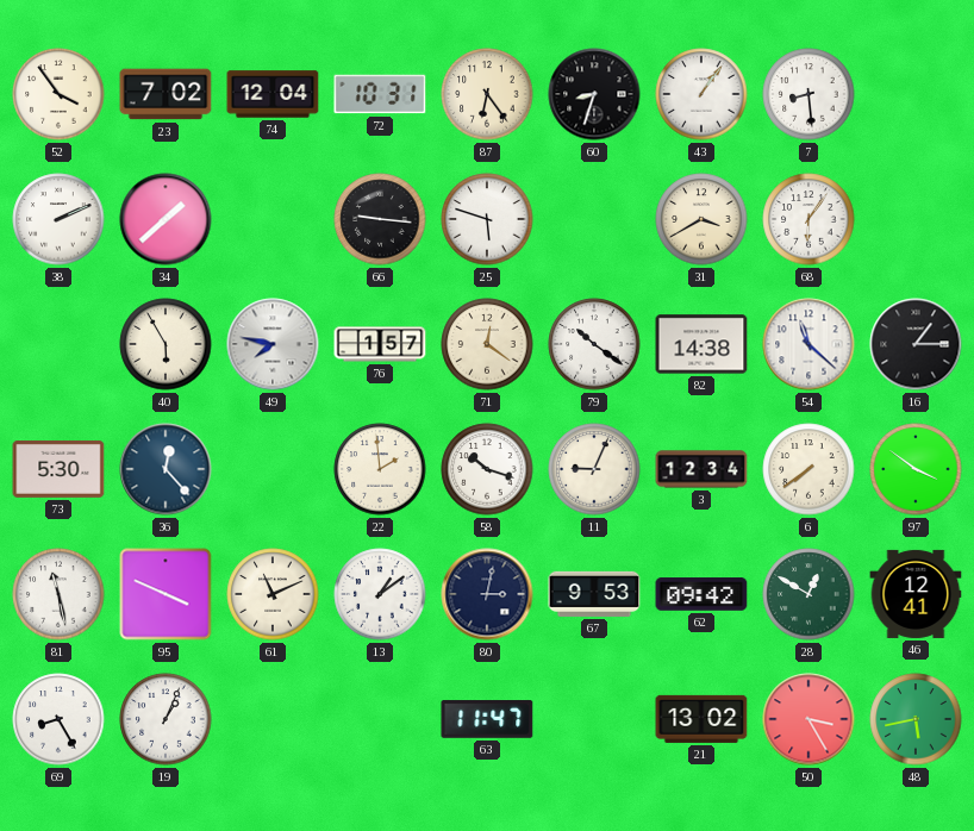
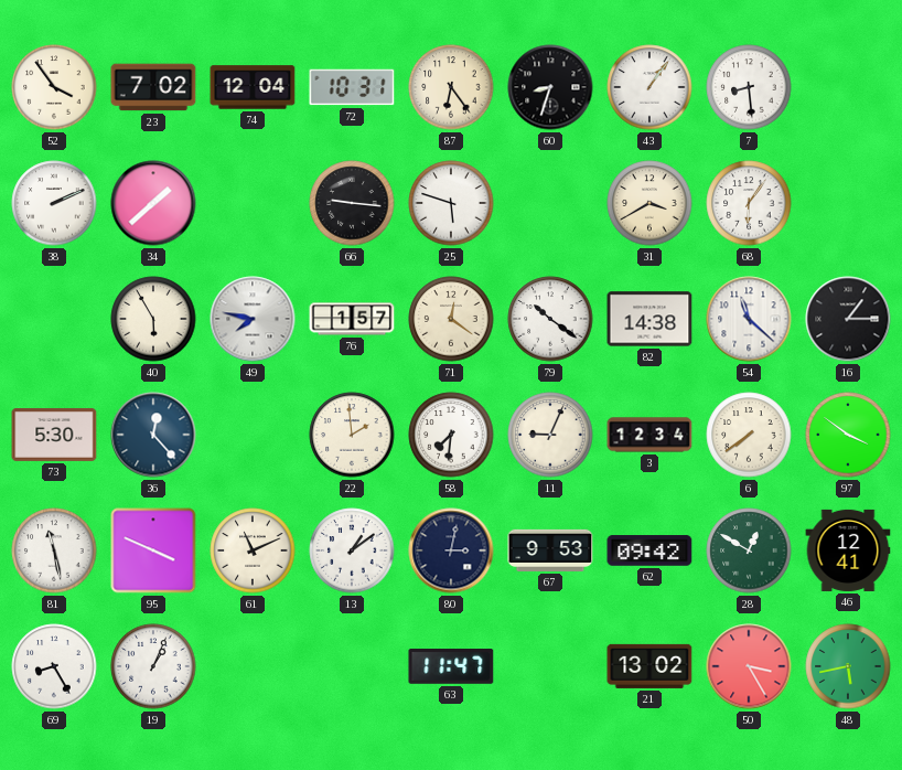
58: 10:18 -> 7:31
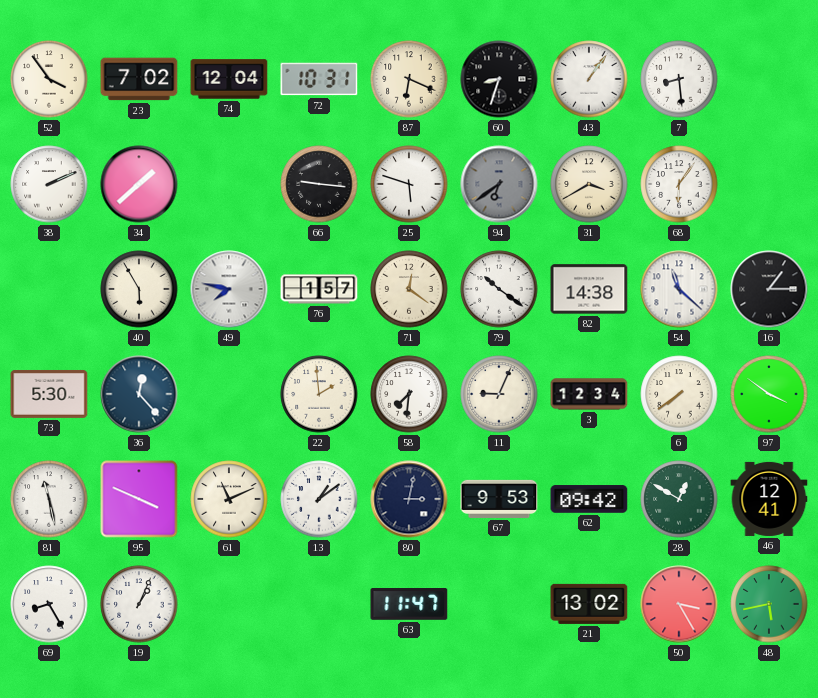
87: 6:24 -> 6:19
94: none -> 6:39
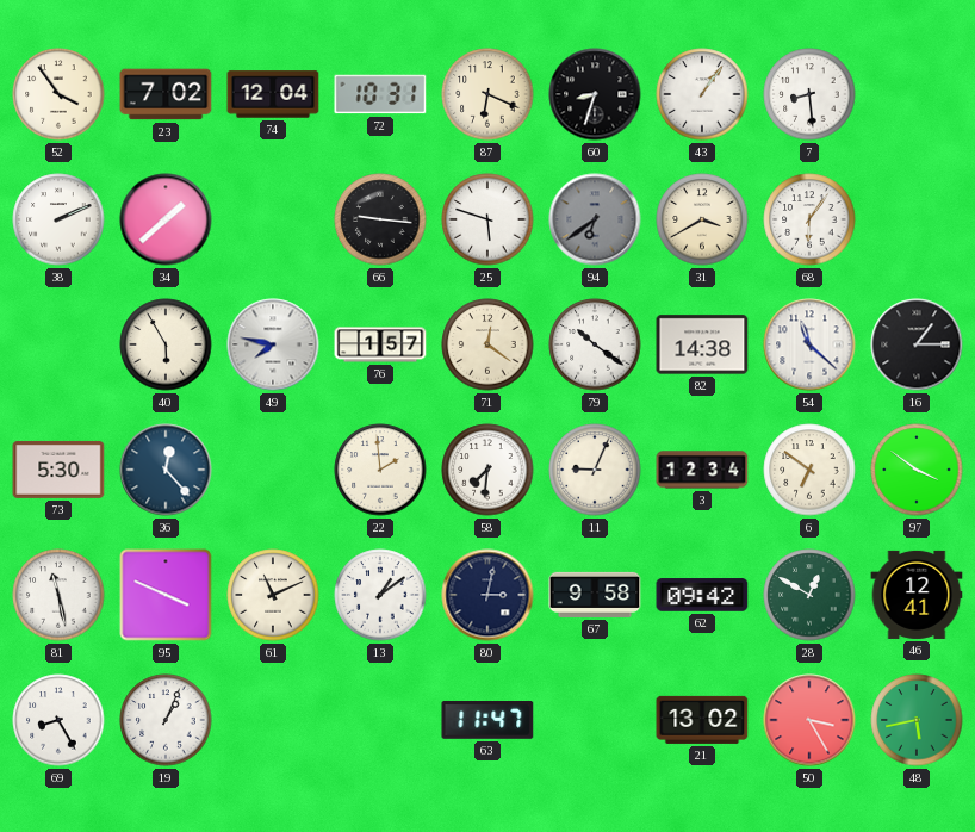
6: 7:39 -> 6:51
67: 9:53 -> 9:58
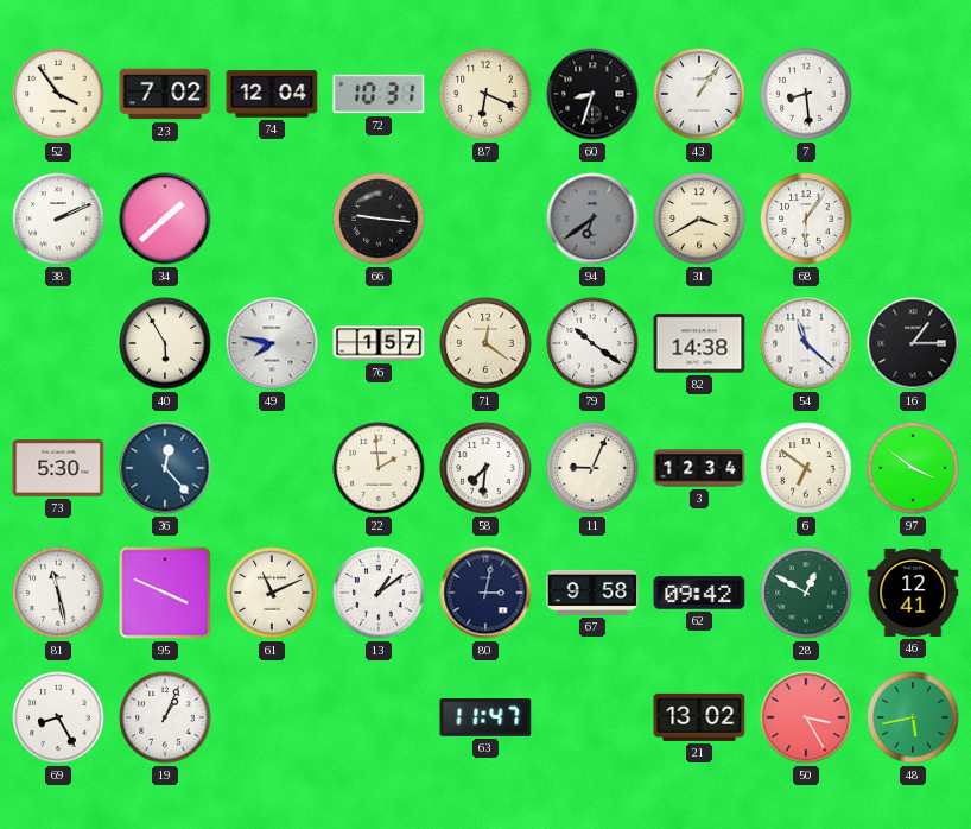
25: 5:48 -> none
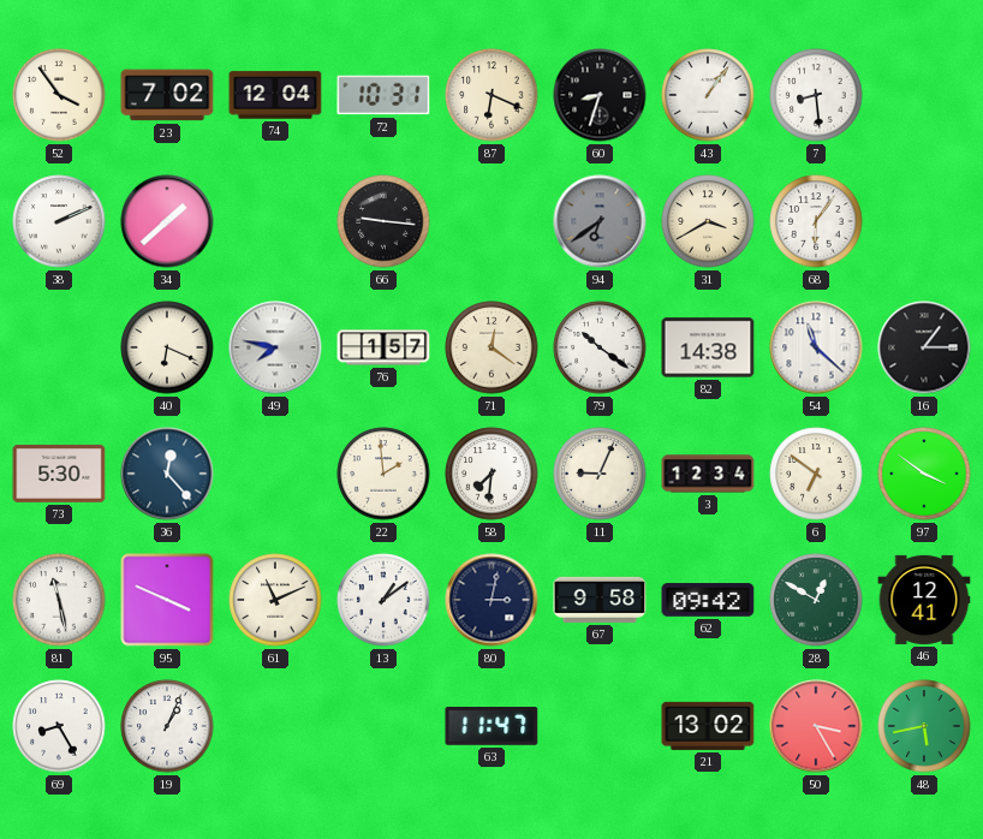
40: 5:55 -> 6:19
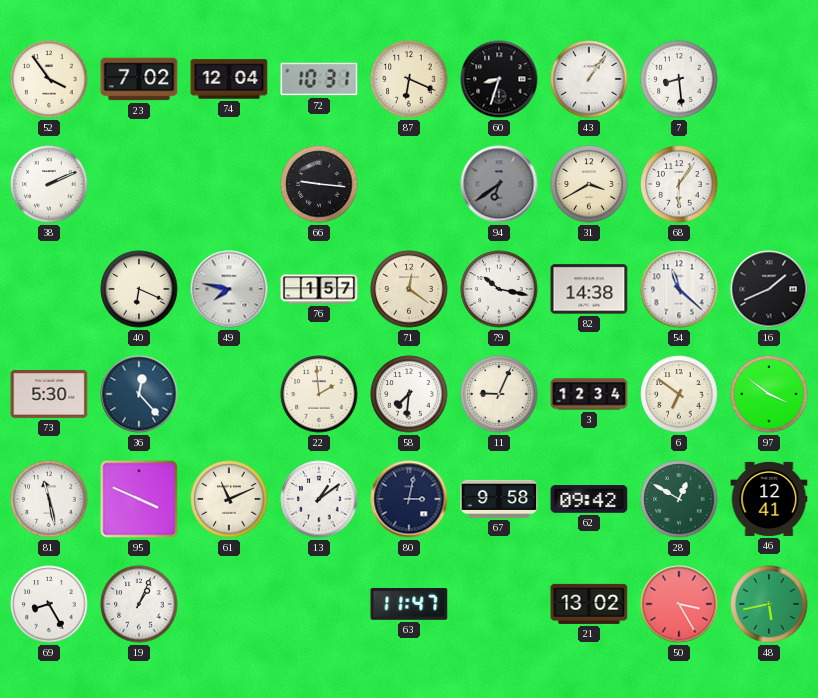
34: 1:38 -> none
79: 10:21 -> 10:17
16: 1:15 -> 1:41
